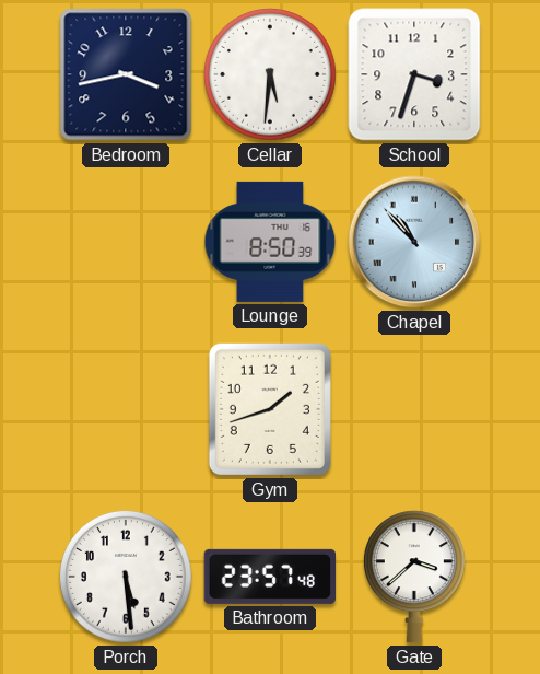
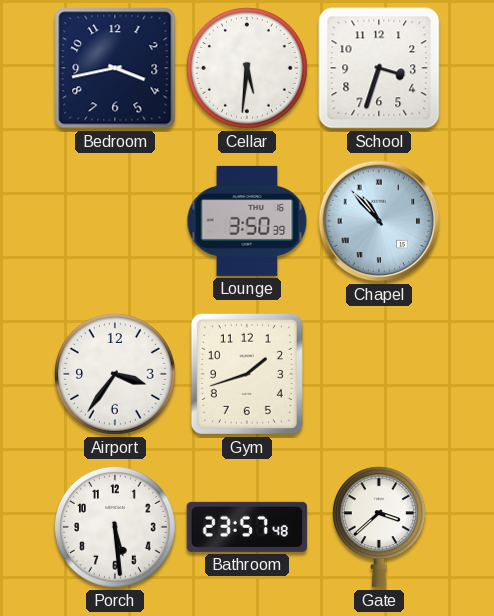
Lounge: 8:50 -> 3:50
Airport: none -> 3:36
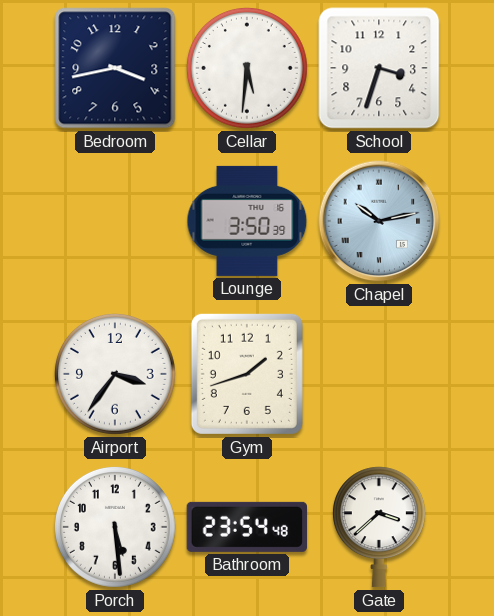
Chapel: 10:53 -> 10:13
Bathroom: 23:57 -> 23:54
